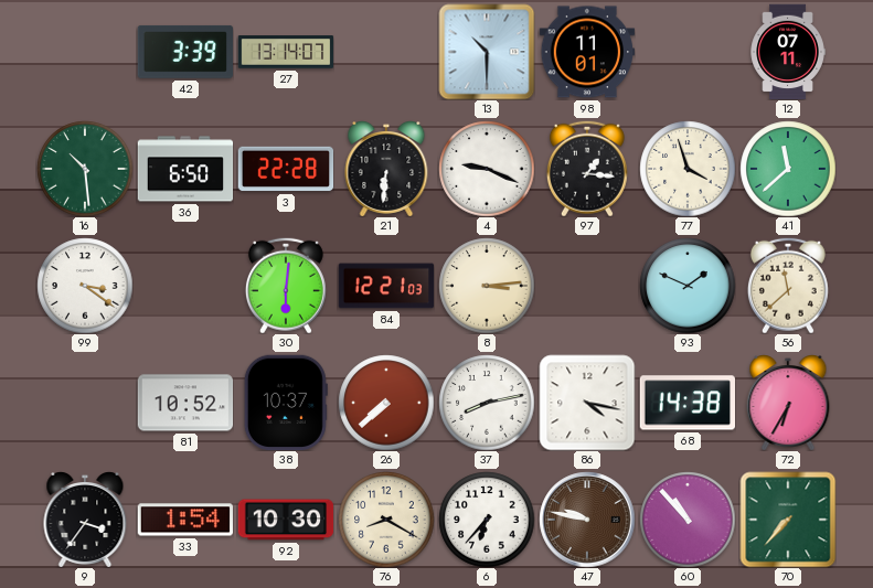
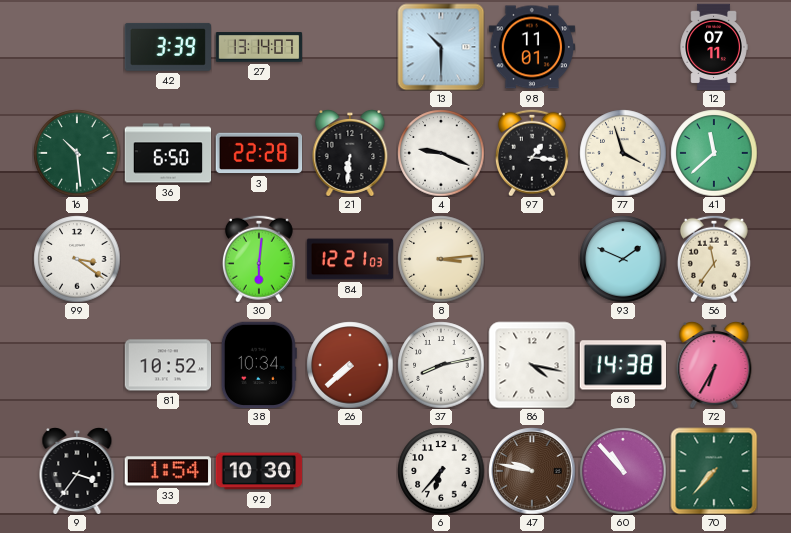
56: 11:38 -> 11:36
38: 10:37 -> 10:34
76: 8:20 -> none
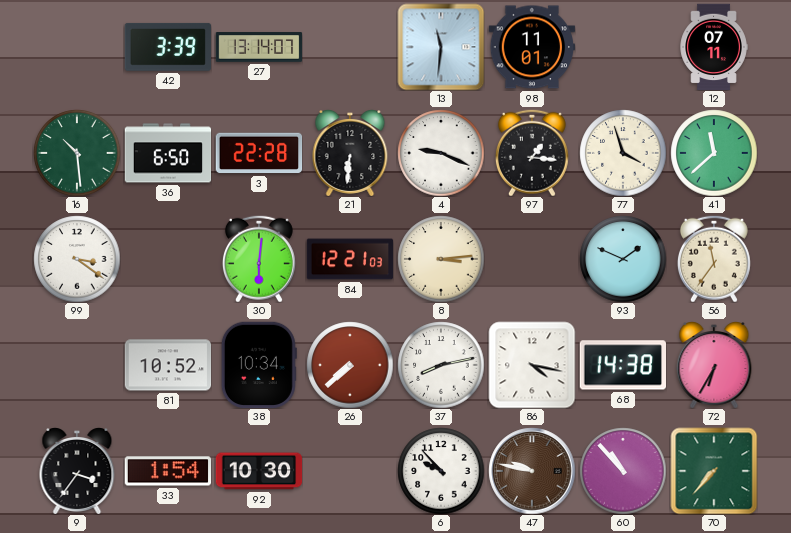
13: 10:30 -> 11:31
6: 6:37 -> 9:53
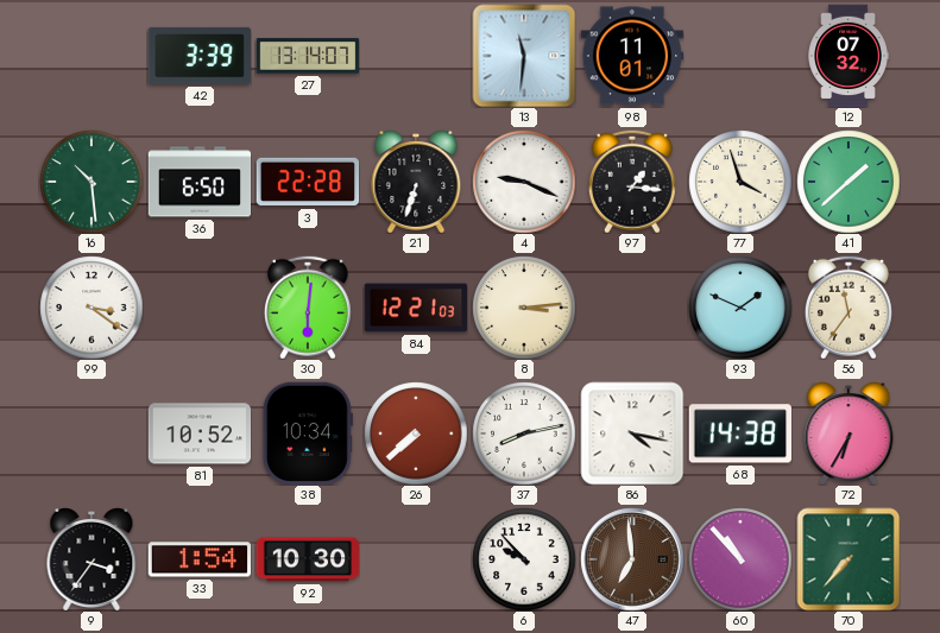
12: 07:11 -> 07:32
21: 6:31 -> 6:33
41: 11:38 -> 1:38
47: 9:47 -> 6:59
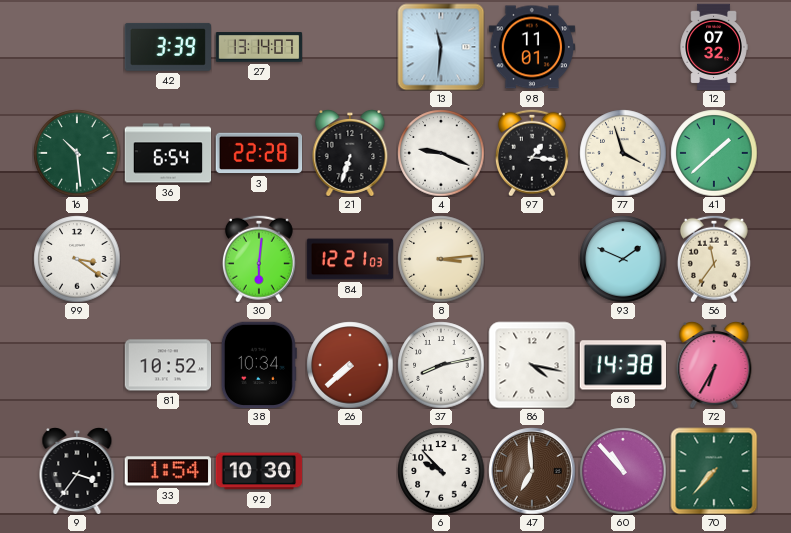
36: 6:50 -> 6:54
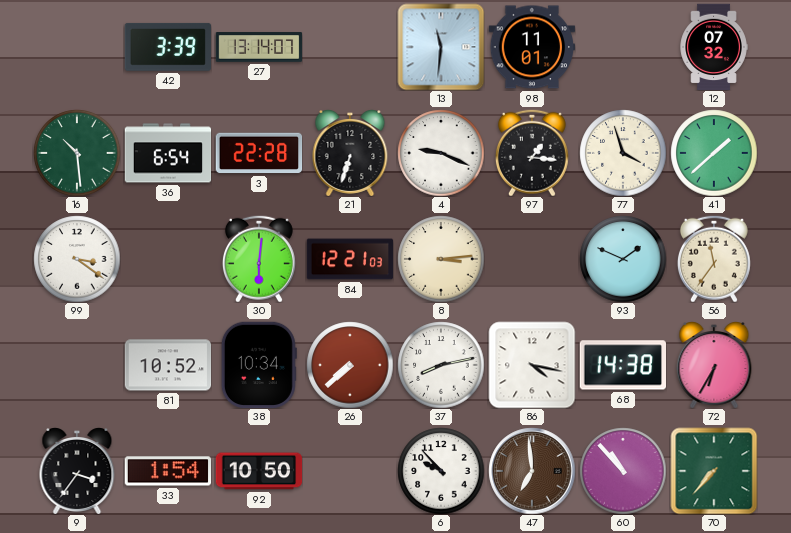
92: 10:30 -> 10:50
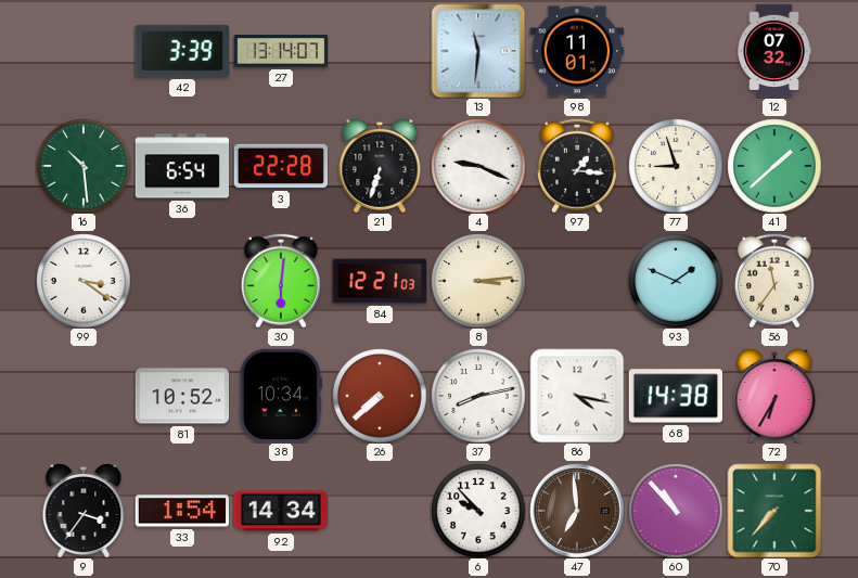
77: 3:57 -> 8:57
92: 10:50 -> 14:34
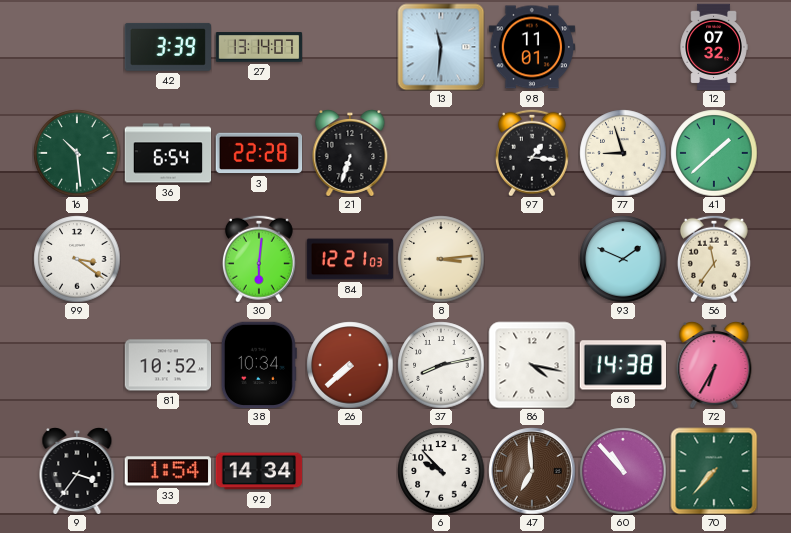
4: 9:19 -> none
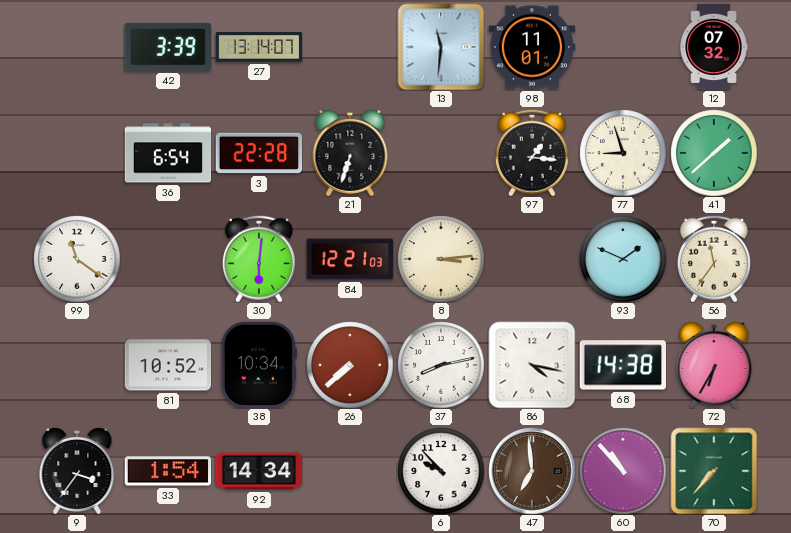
16: 10:29 -> none
99: 3:21 -> 11:21
